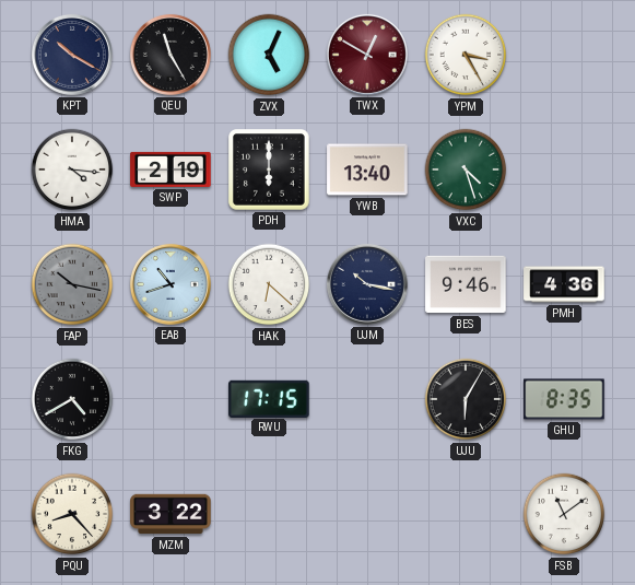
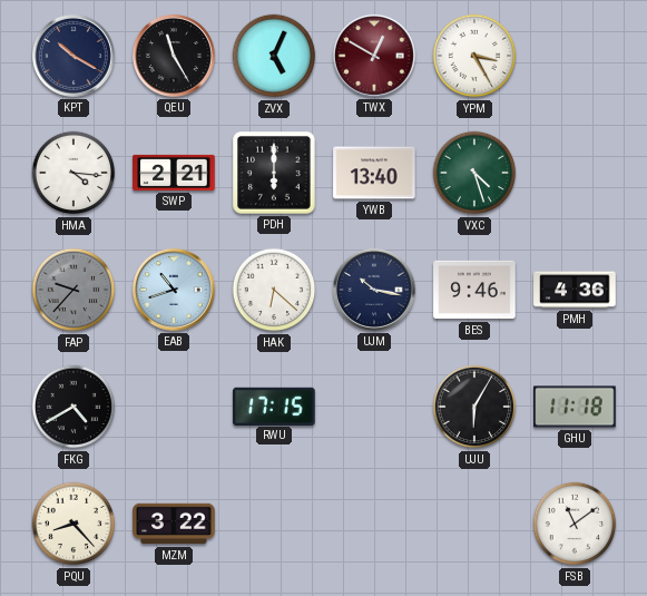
SWP: 2:19 -> 2:21
FAP: 10:17 -> 9:37
GHU: 8:35 -> 11:18
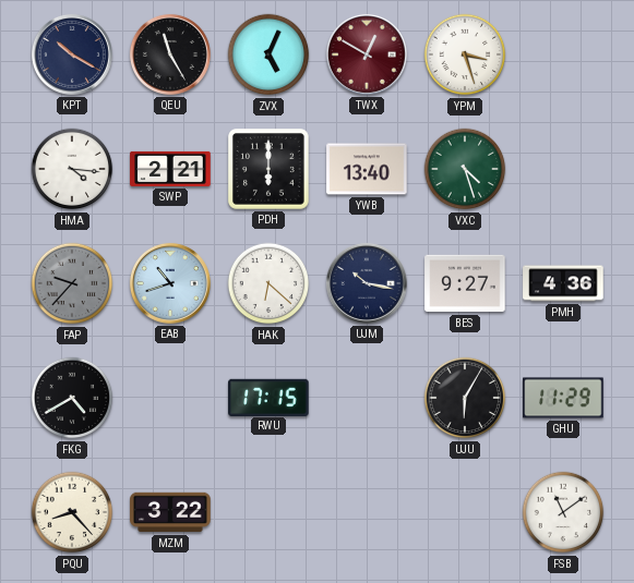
YPM: 3:25 -> 3:27
BES: 9:46 -> 9:27
GHU: 11:18 -> 11:29
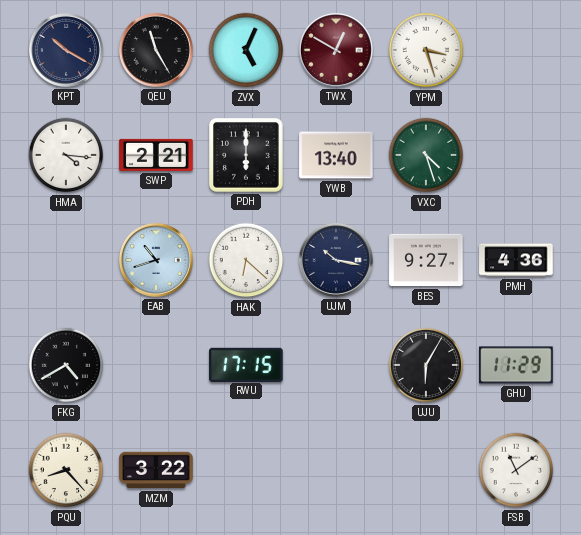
FAP: 9:37 -> none
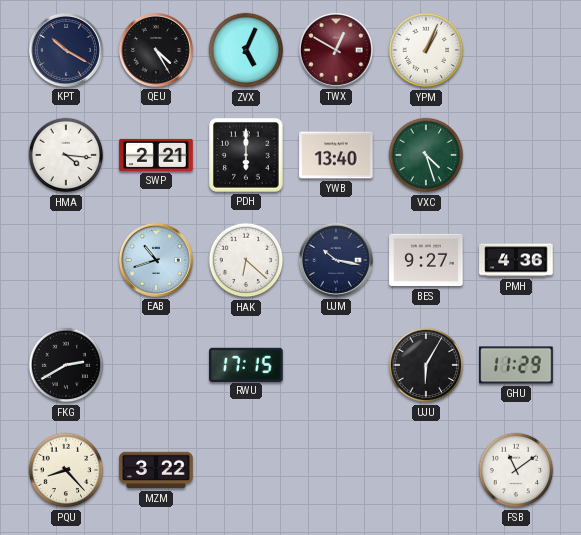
QEU: 11:25 -> 4:25
YPM: 3:27 -> 1:04
FKG: 4:40 -> 2:40
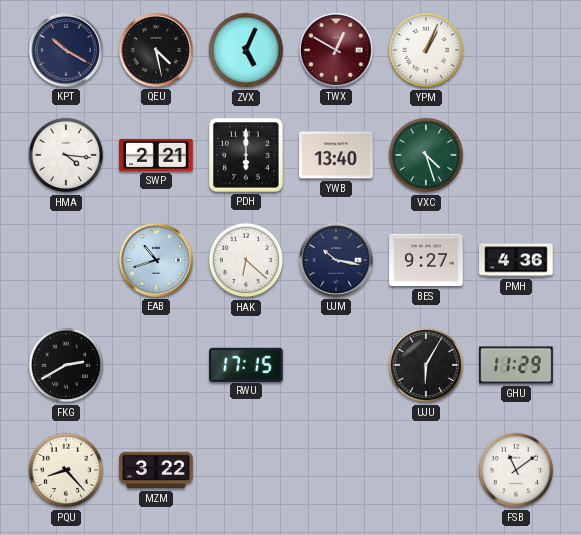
QEU: 4:25 -> 4:28
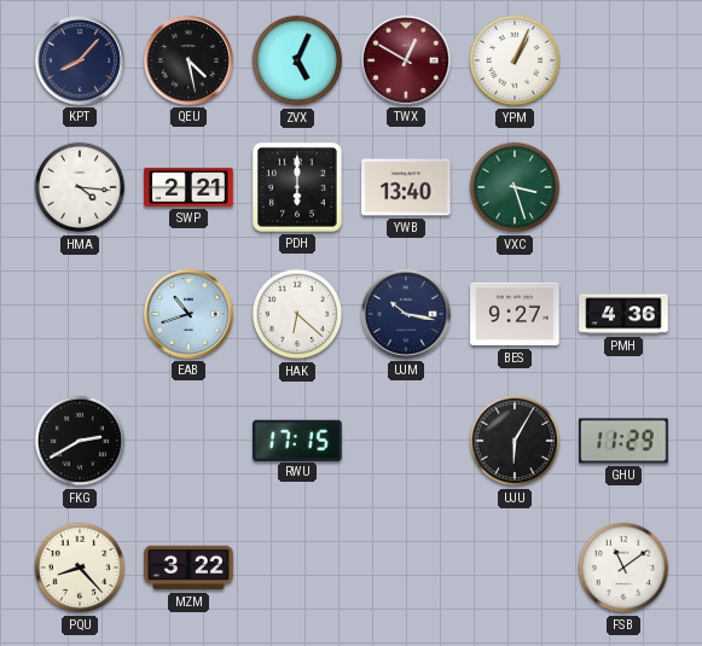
KPT: 10:20 -> 8:07
VXC: 4:27 -> 3:27
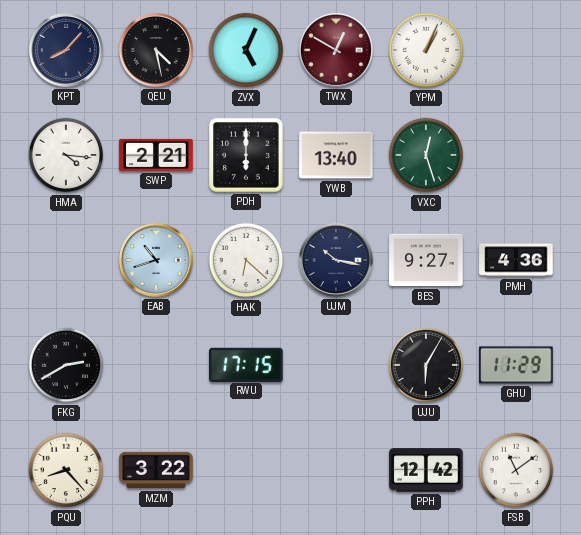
VXC: 3:27 -> 12:27
PPH: none -> 12:42
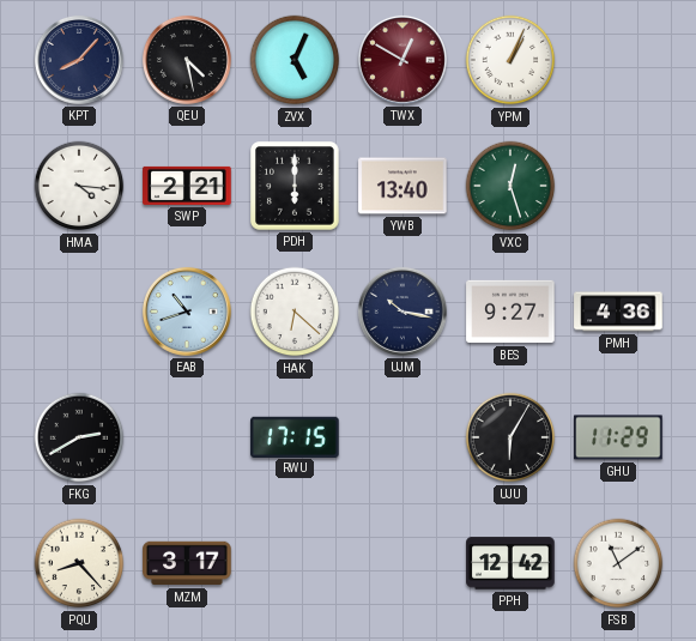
MZM: 3:22 -> 3:17
